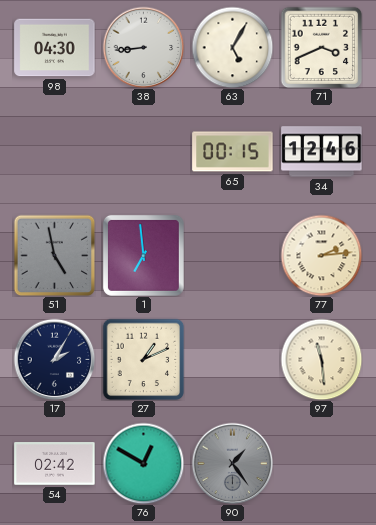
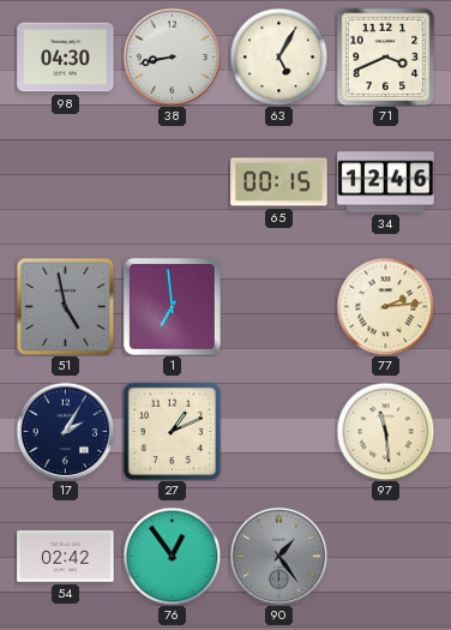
38: 8:44 -> 8:43
76: 12:50 -> 12:54
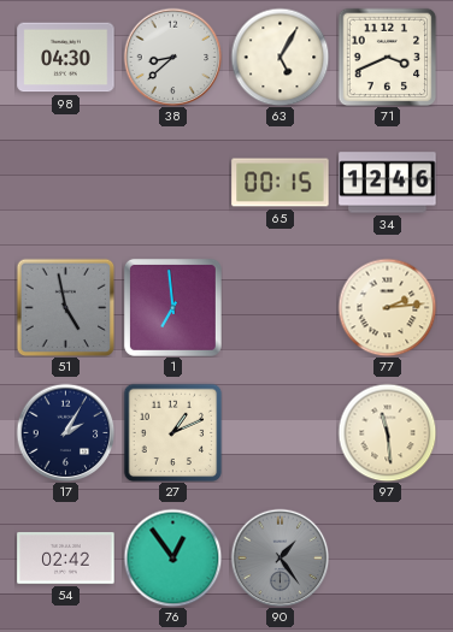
38: 8:43 -> 8:38
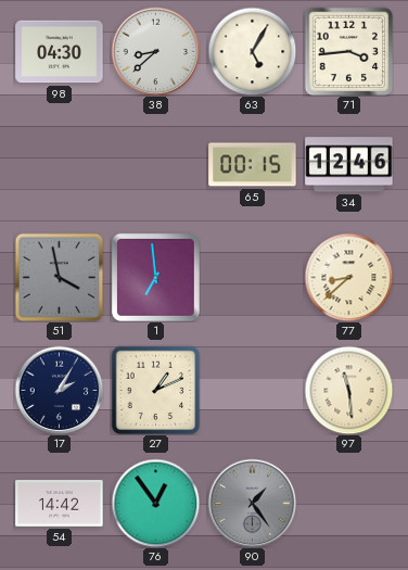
71: 3:41 -> 3:44
51: 4:58 -> 3:58
77: 2:14 -> 8:38
54: 02:42 -> 14:42
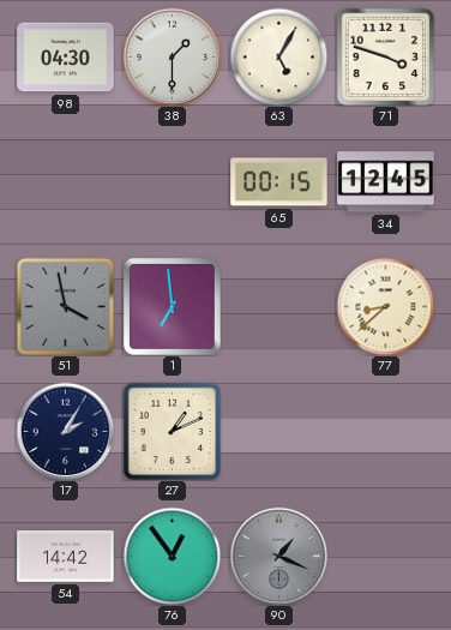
38: 8:38 -> 1:30
71: 3:44 -> 3:48
34: 12:46 -> 12:45
97: 11:29 -> none
90: 1:24 -> 1:19
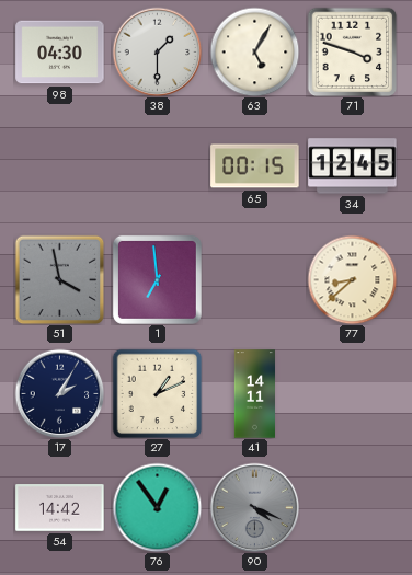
41: none -> 14:11
90: 1:19 -> 4:19
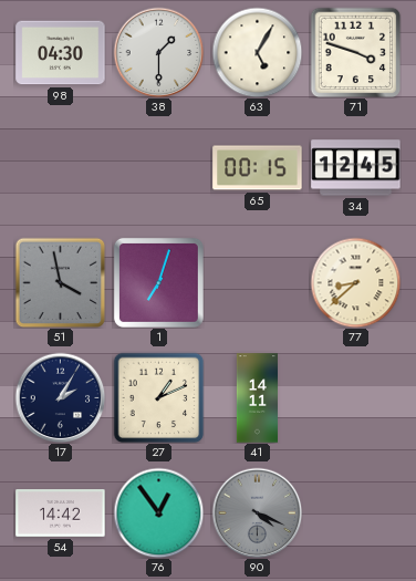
1: 6:59 -> 7:03
